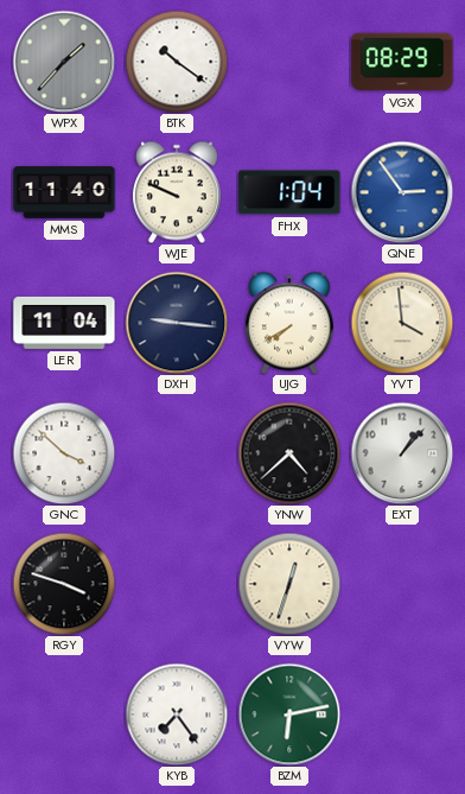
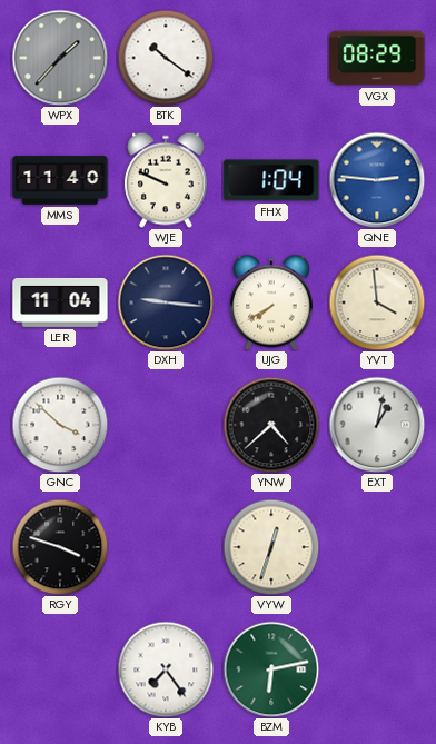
QNE: 2:54 -> 2:46
EXT: 1:07 -> 1:02
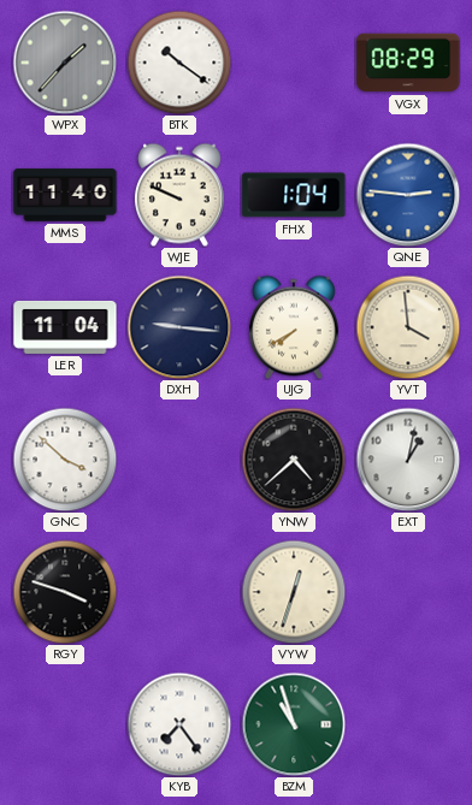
BZM: 6:13 -> 10:57
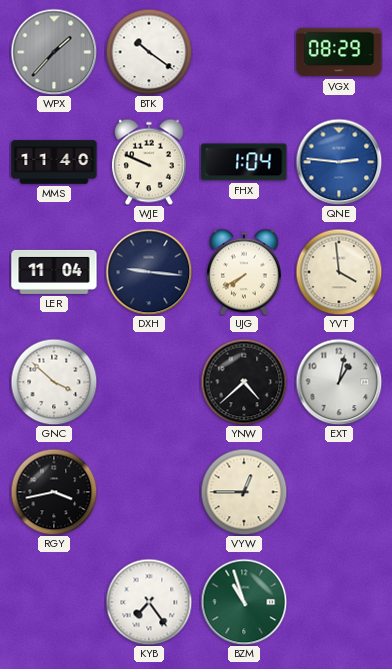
RGY: 3:48 -> 3:43
VYW: 12:33 -> 12:45
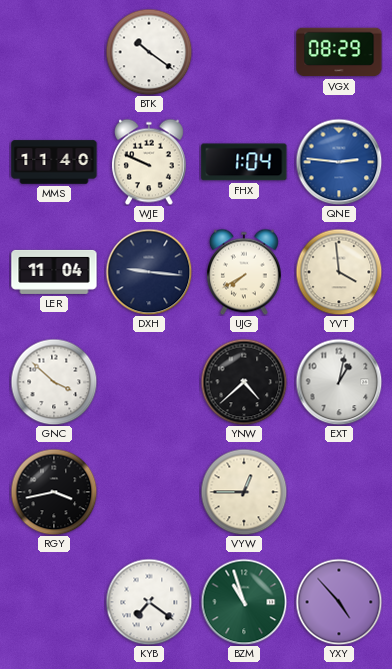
WPX: 1:37 -> none
KYB: 7:24 -> 7:21
YXY: none -> 4:53
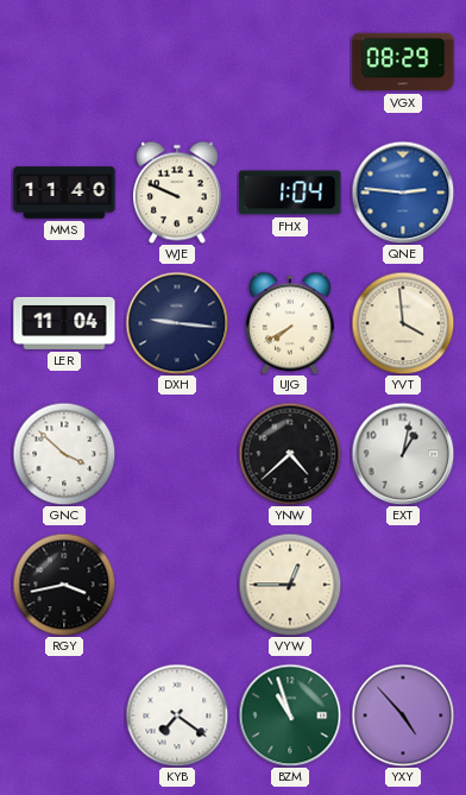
BTK: 10:21 -> none
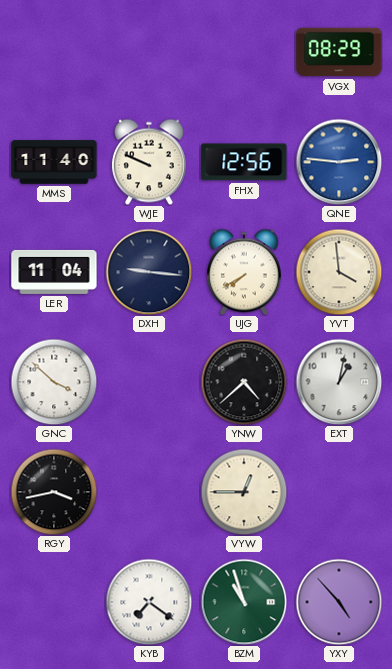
FHX: 1:04 -> 12:56
